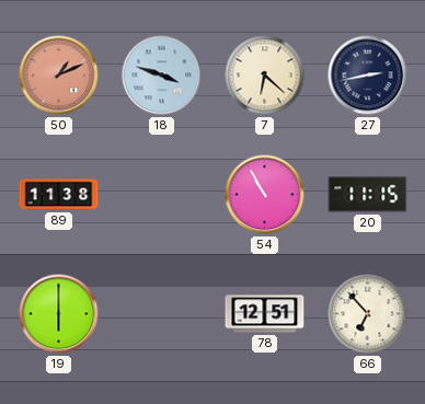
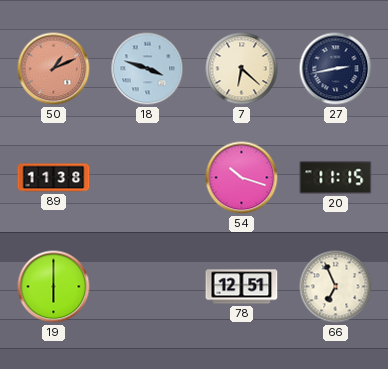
54: 10:55 -> 10:18
66: 6:53 -> 6:56
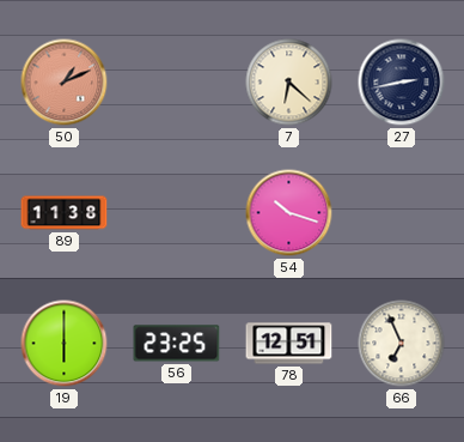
18: 3:48 -> none
20: 11:15 -> none
56: none -> 23:25
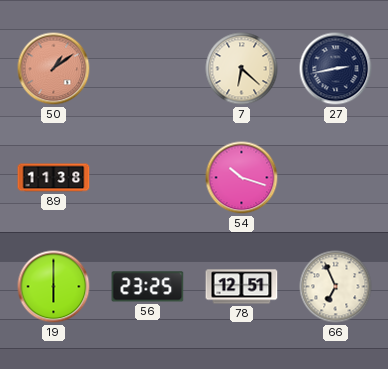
50: 1:11 -> 1:09
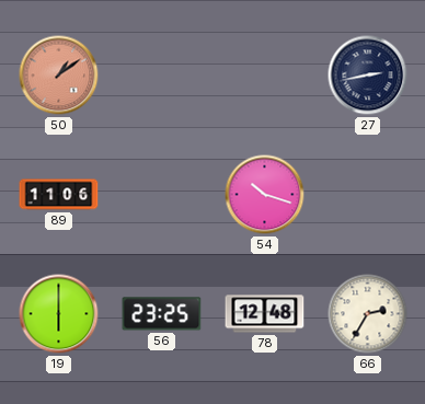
7: 6:22 -> none
89: 11:38 -> 11:06
78: 12:51 -> 12:48
66: 6:56 -> 2:35
